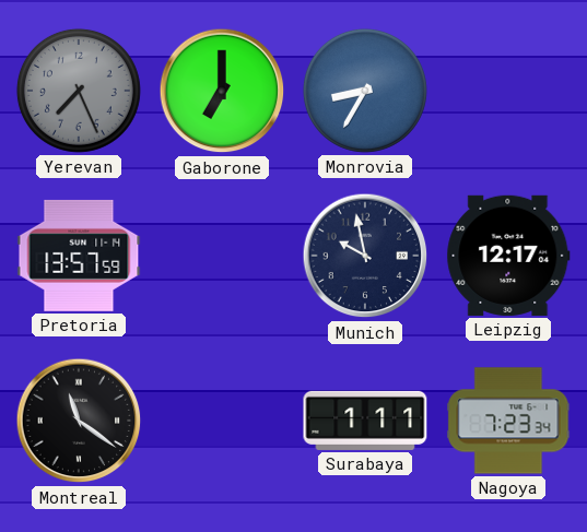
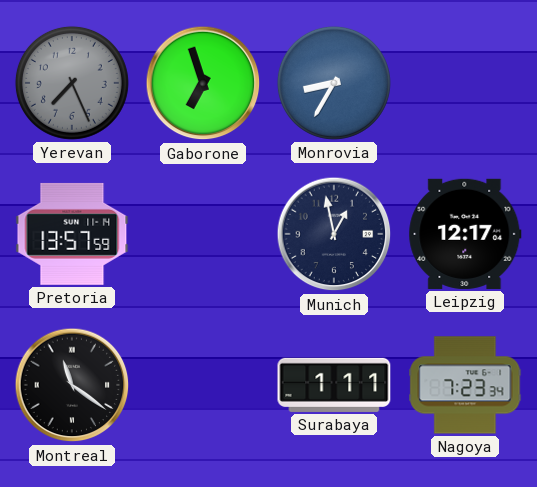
Gaborone: 7:00 -> 6:57
Munich: 9:58 -> 12:58
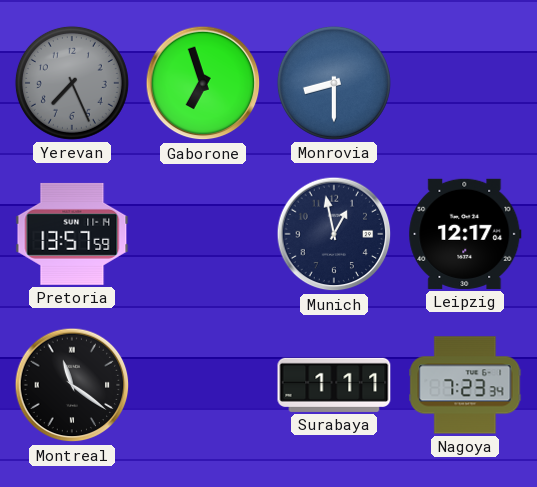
Monrovia: 8:35 -> 8:30
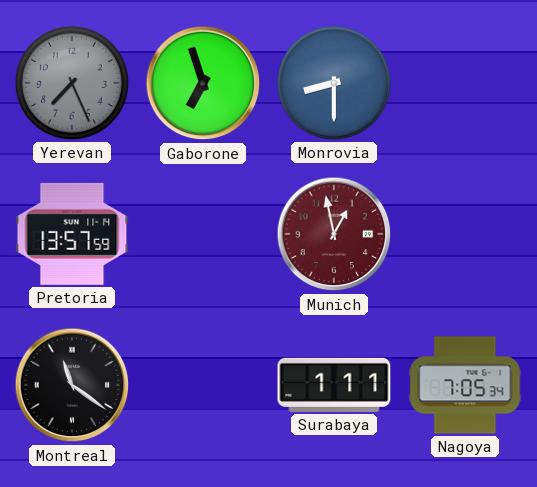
Munich dial: navy -> burgundy
Leipzig: 12:17 -> none
Nagoya: 7:23 -> 7:05
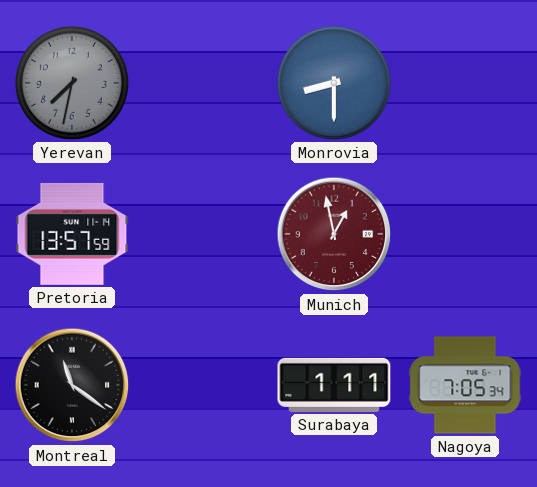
Yerevan: 7:26 -> 7:32
Gaborone: 6:57 -> none
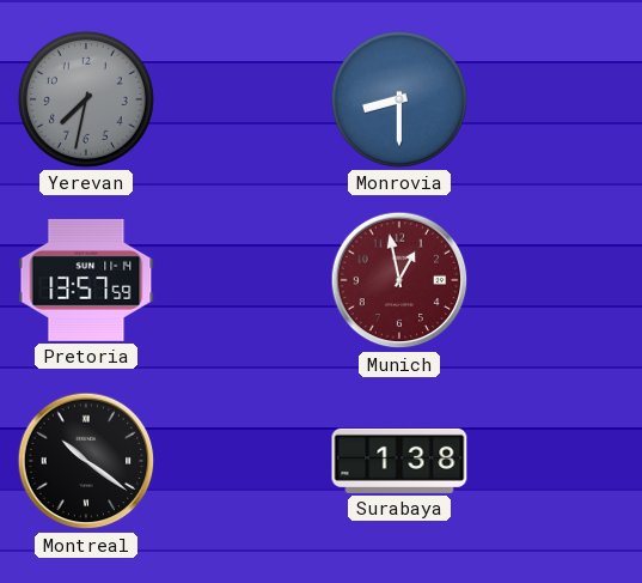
Montreal: 11:21 -> 10:21
Surabaya: 1:11 -> 1:38
Nagoya: 7:05 -> none
